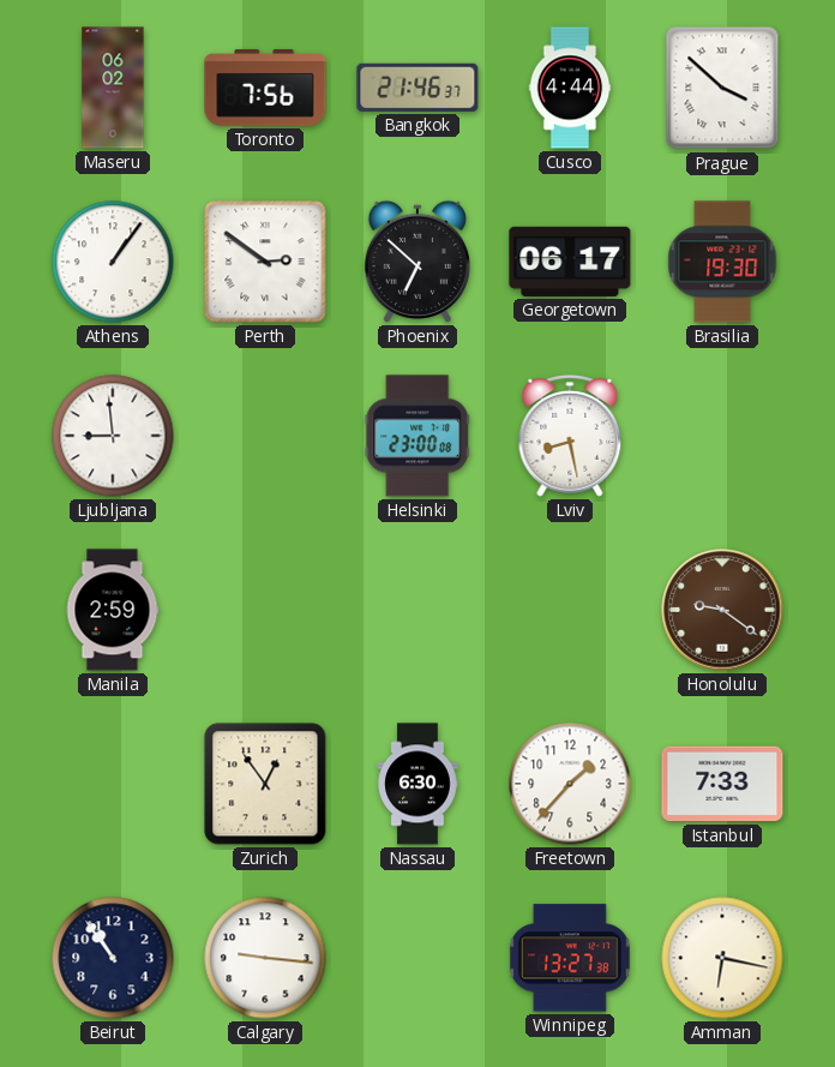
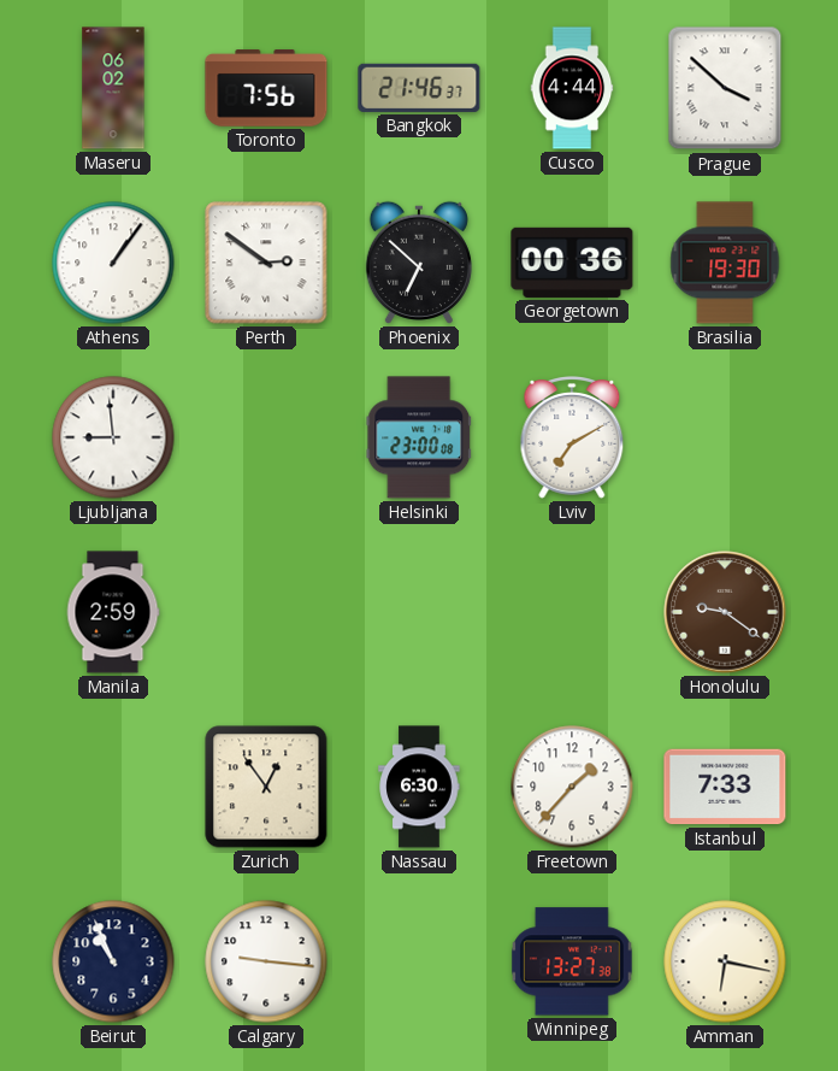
Georgetown: 06:17 -> 00:36
Lviv: 8:28 -> 7:10
Beirut: 10:54 -> 10:56
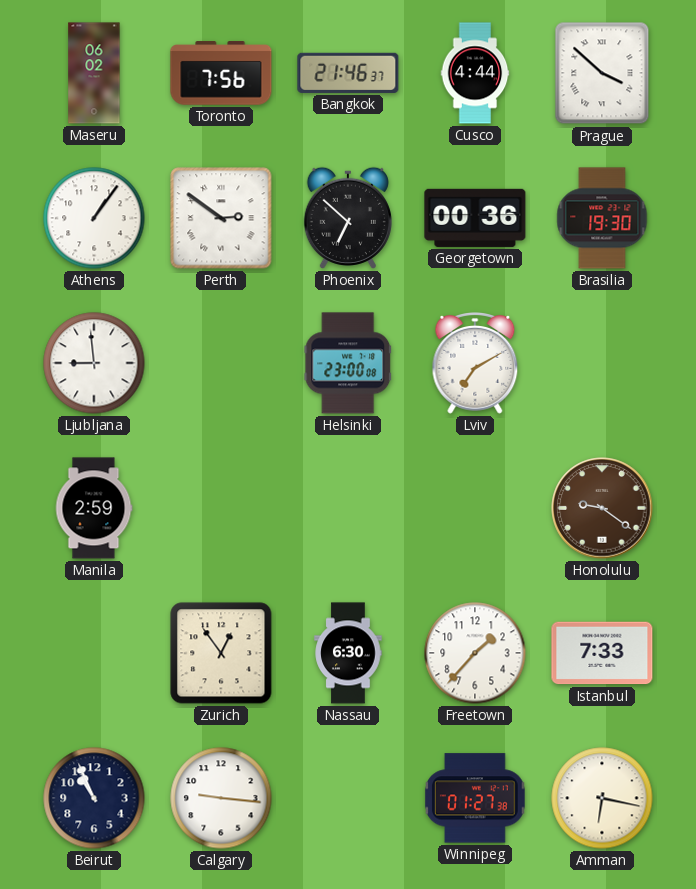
Winnipeg: 13:27 -> 01:27
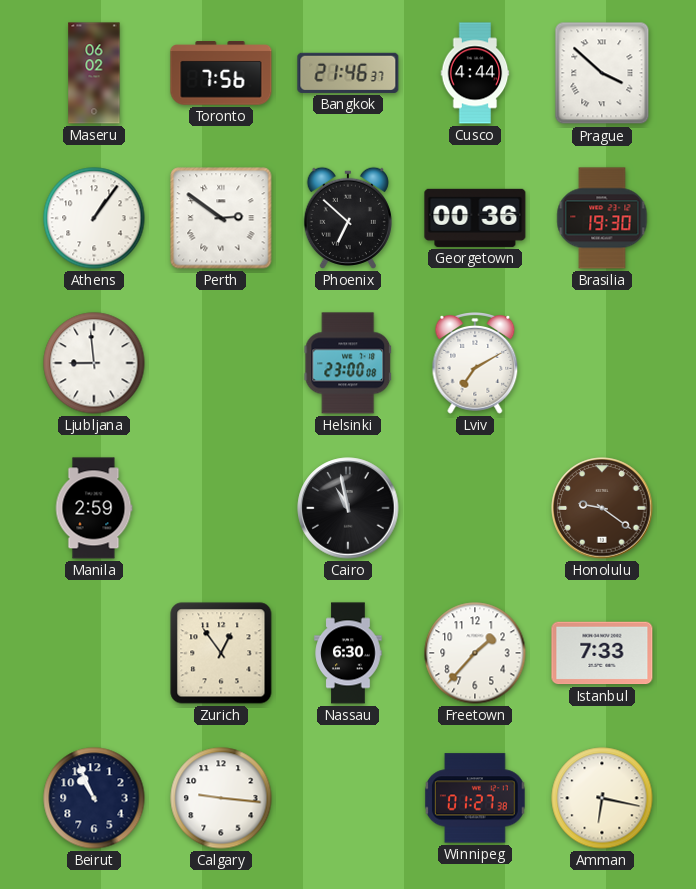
Cairo: none -> 10:58
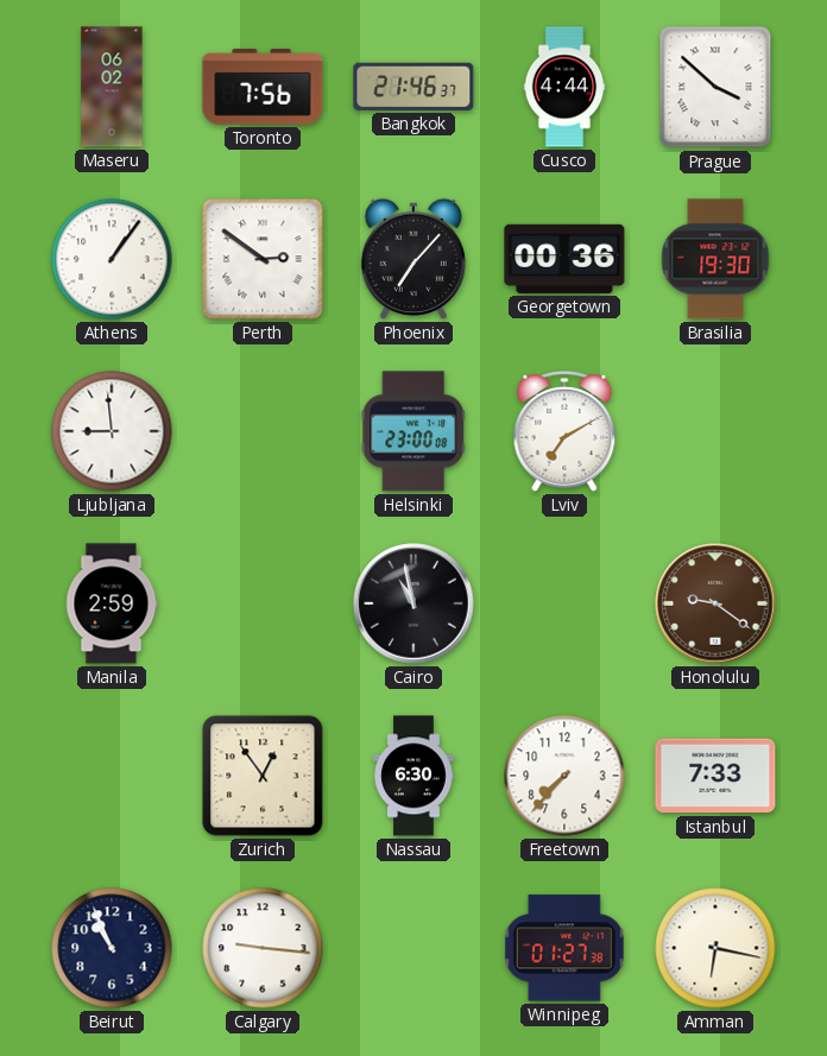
Phoenix: 6:52 -> 7:07
Freetown: 1:37 -> 7:37
